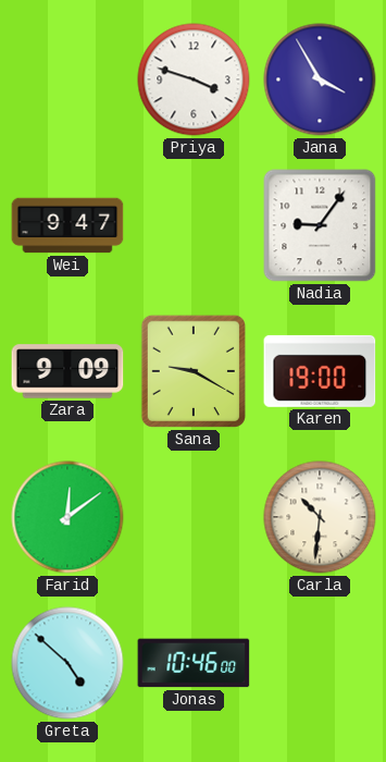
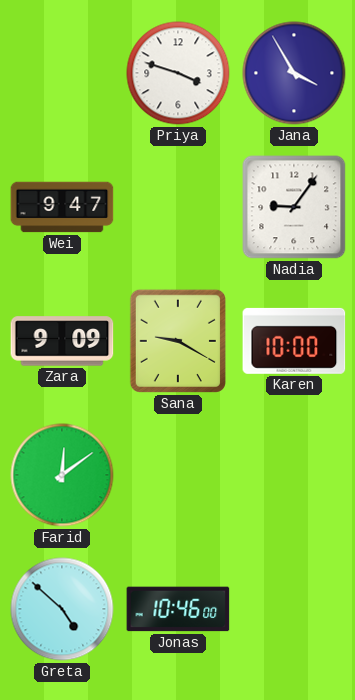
Karen: 19:00 -> 10:00
Carla: 10:31 -> none
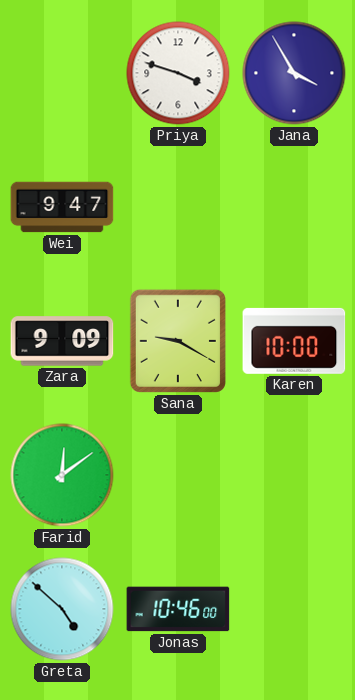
Nadia: 9:06 -> none
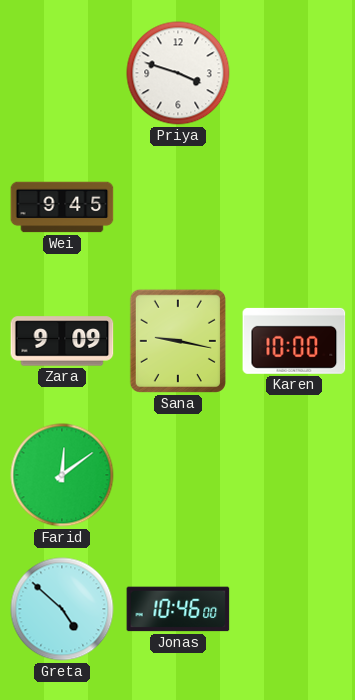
Jana: 3:55 -> none
Wei: 9:47 -> 9:45
Sana: 9:20 -> 9:17
